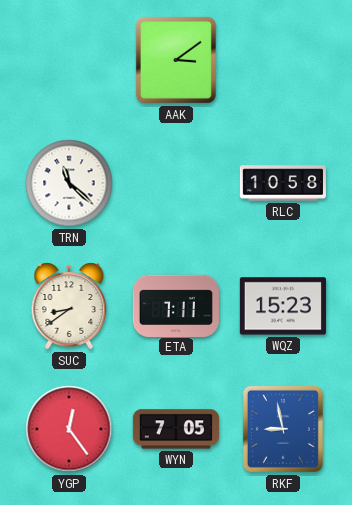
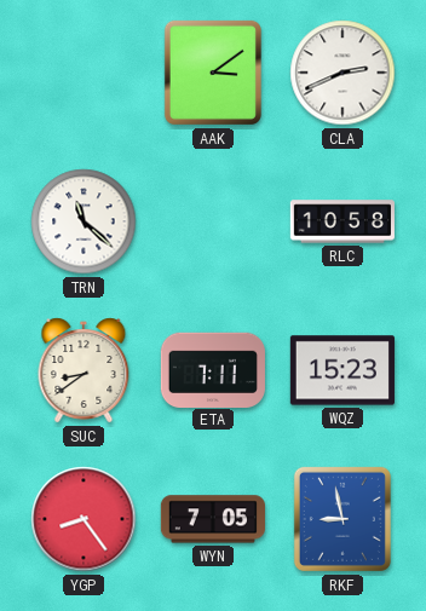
CLA: none -> 2:41
YGP: 12:24 -> 8:24
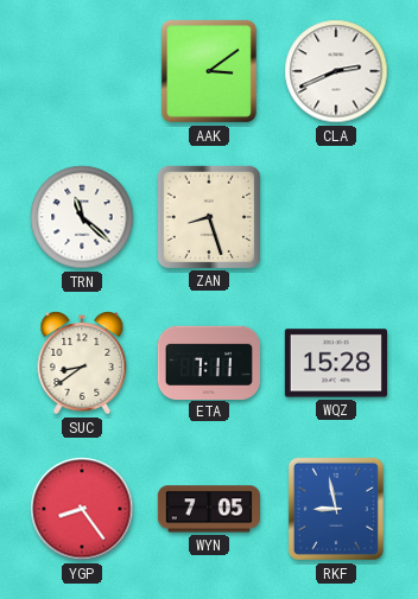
ZAN: none -> 8:27
RLC: 10:58 -> none
WQZ: 15:23 -> 15:28
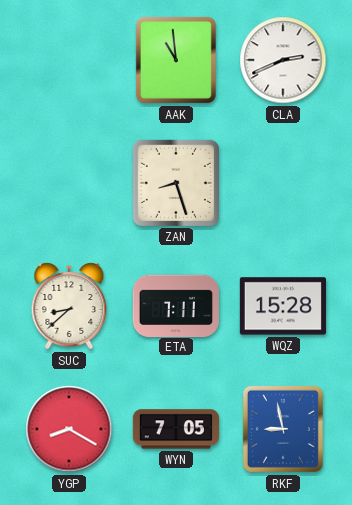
AAK: 3:09 -> 10:59
TRN: 11:22 -> none
SUC: 8:39 -> 8:38
YGP: 8:24 -> 8:20
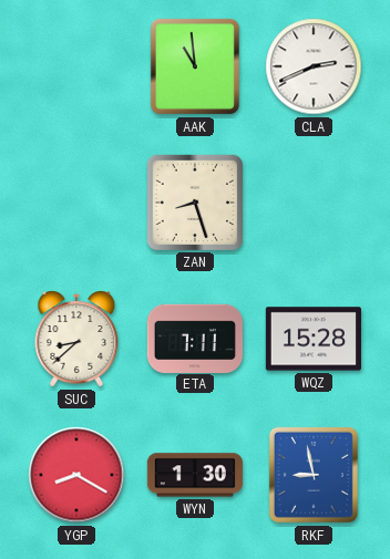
WYN: 7:05 -> 1:30
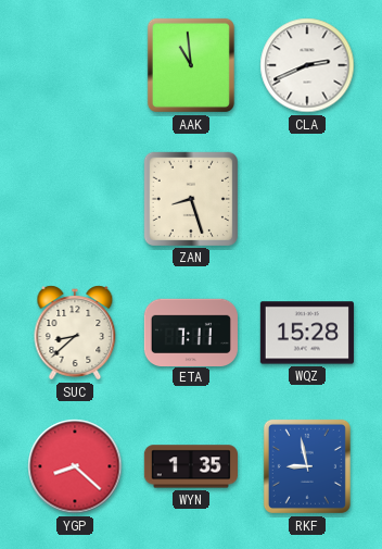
YGP: 8:20 -> 8:22
WYN: 1:30 -> 1:35
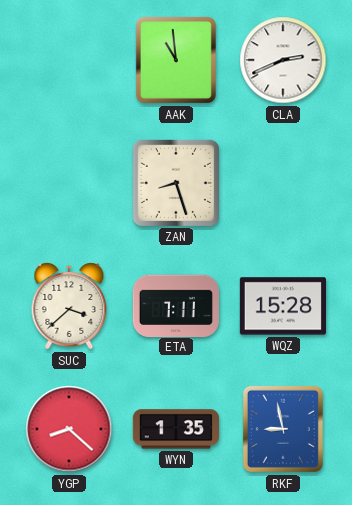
SUC: 8:38 -> 3:38
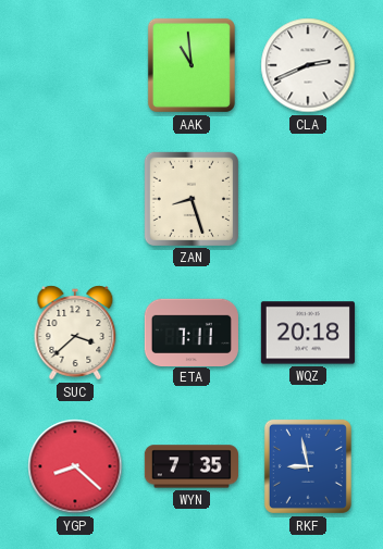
WQZ: 15:28 -> 20:18
WYN: 1:35 -> 7:35
